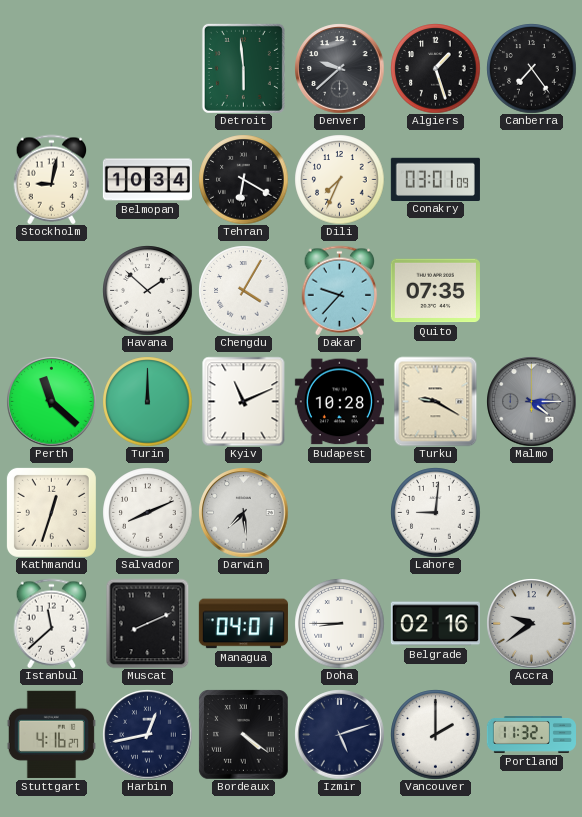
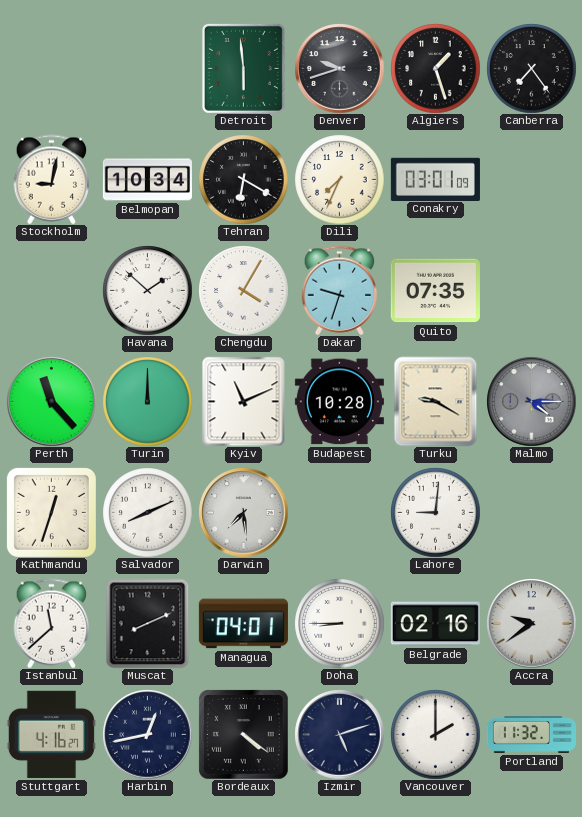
Denver: 9:38 -> 9:42
Dakar: 9:37 -> 9:33
Perth: 11:22 -> 11:23
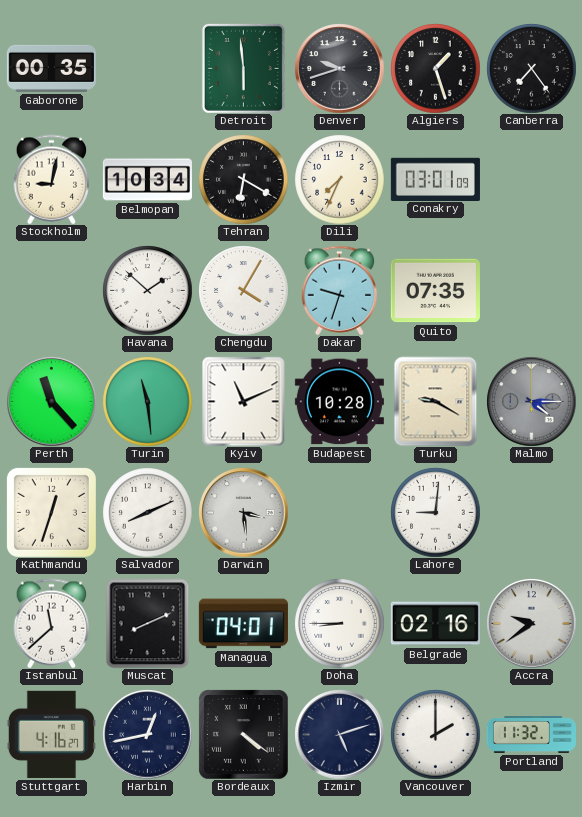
Gaborone: none -> 00:35
Turin: 12:00 -> 11:29
Darwin: 7:29 -> 3:29
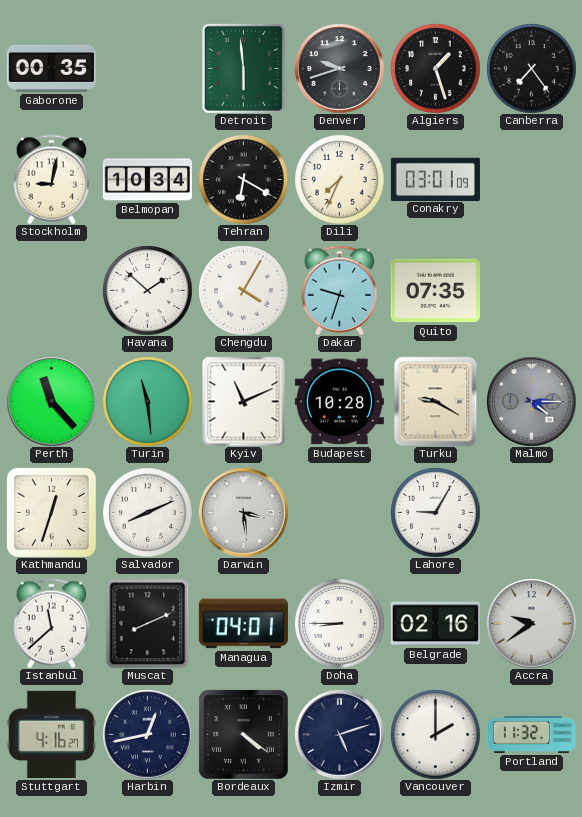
Lahore: 9:01 -> 9:05
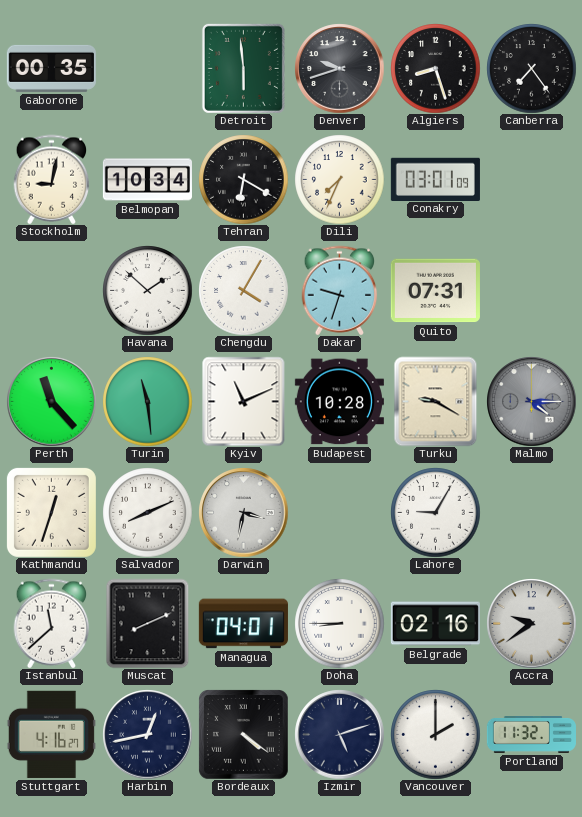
Algiers: 1:27 -> 8:27
Quito: 07:35 -> 07:31
Darwin: 3:29 -> 3:32
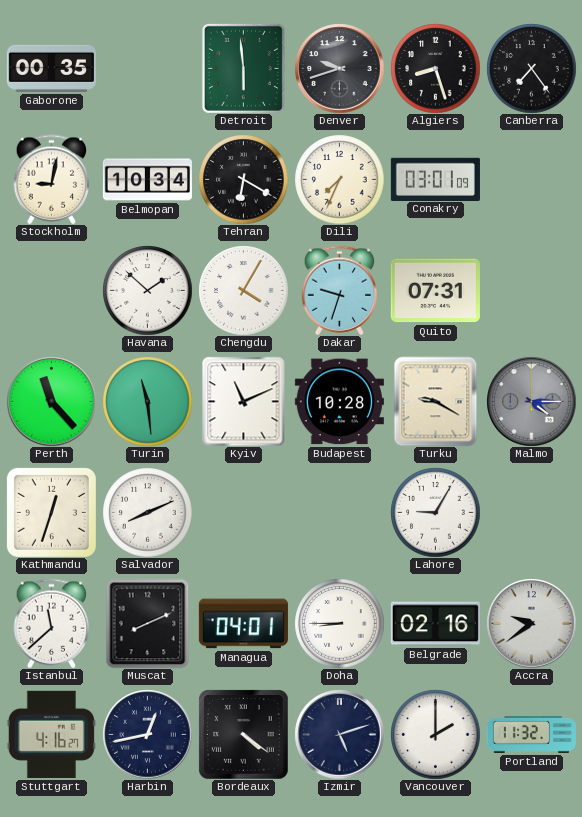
Darwin: 3:32 -> none
